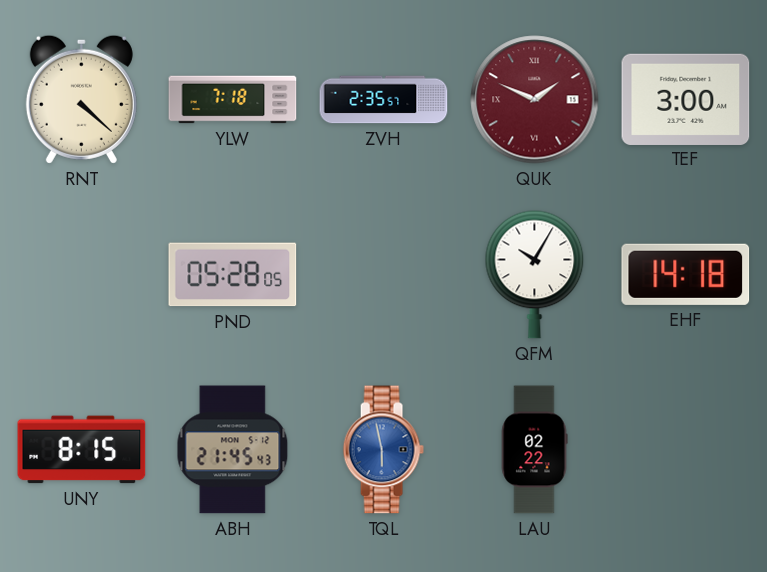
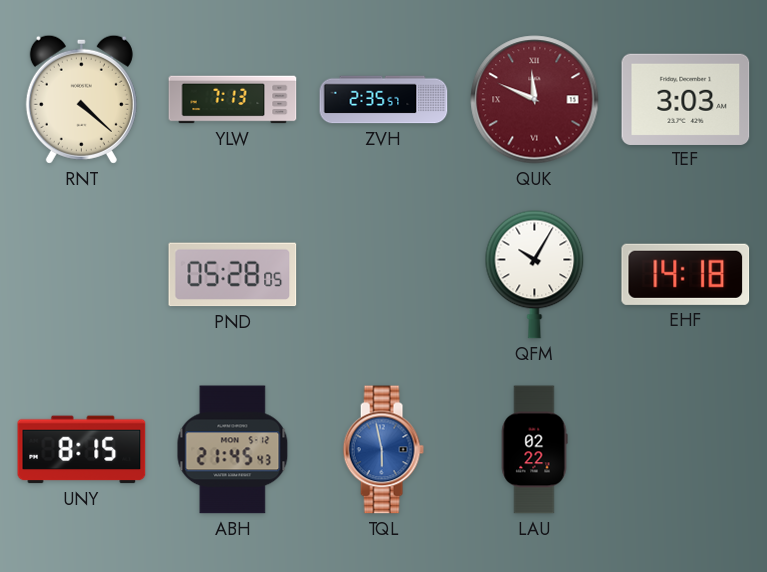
YLW: 7:18 -> 7:13
QUK: 1:49 -> 11:49
TEF: 3:00 -> 3:03
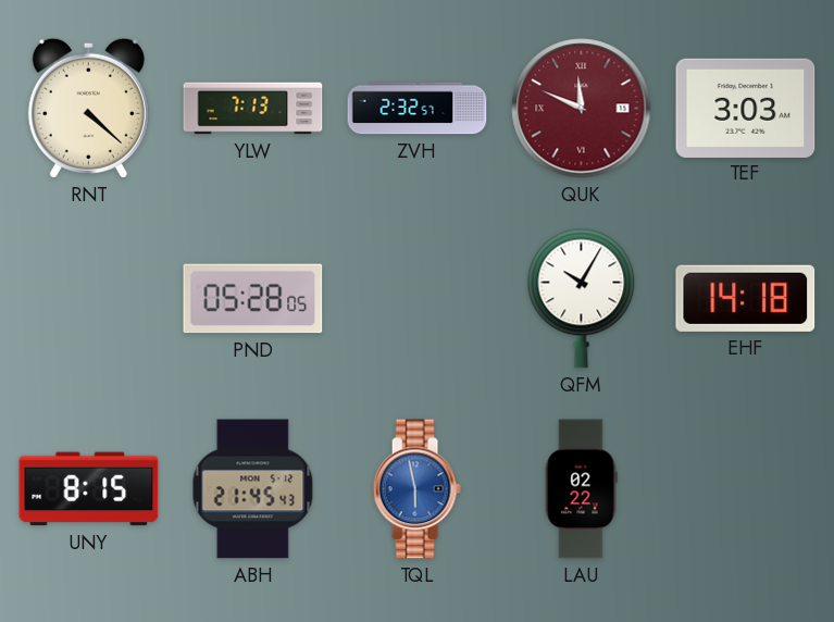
ZVH: 2:35 -> 2:32
